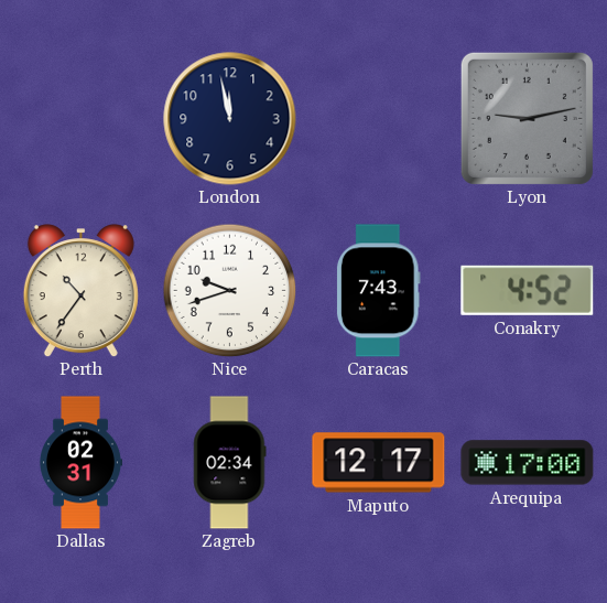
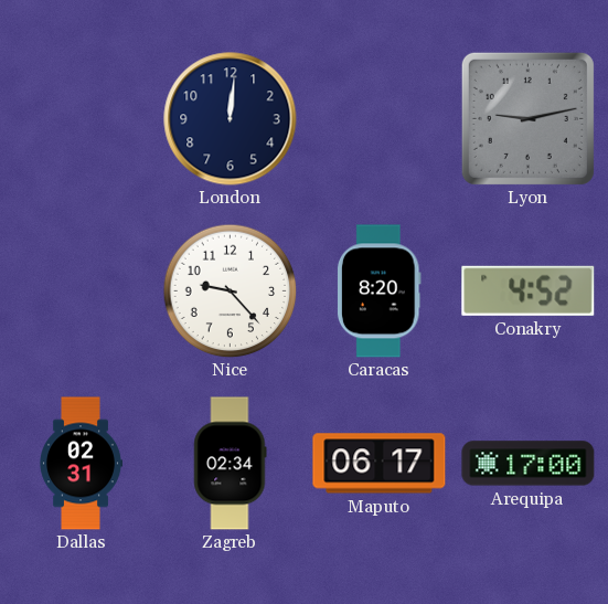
London: 11:58 -> 12:01
Perth: 10:36 -> none
Nice: 9:42 -> 9:23
Caracas: 7:43 -> 8:20
Maputo: 12:17 -> 06:17
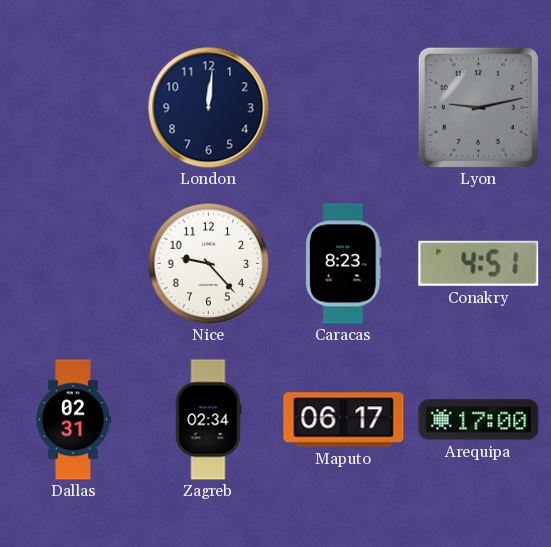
Caracas: 8:20 -> 8:23
Conakry: 4:52 -> 4:51
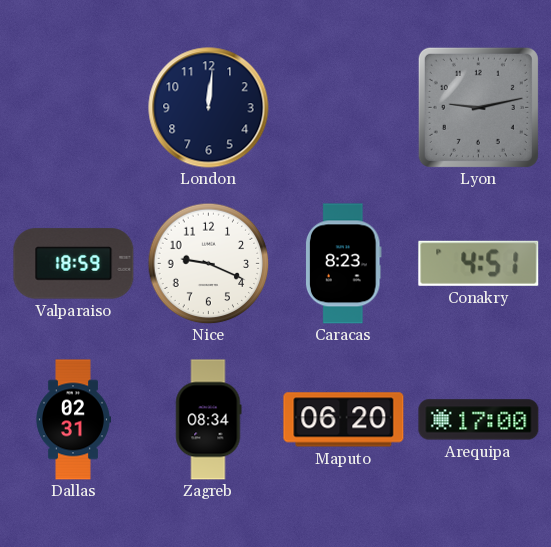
Valparaiso: none -> 18:59
Nice: 9:23 -> 9:19
Zagreb: 02:34 -> 08:34
Maputo: 06:17 -> 06:20
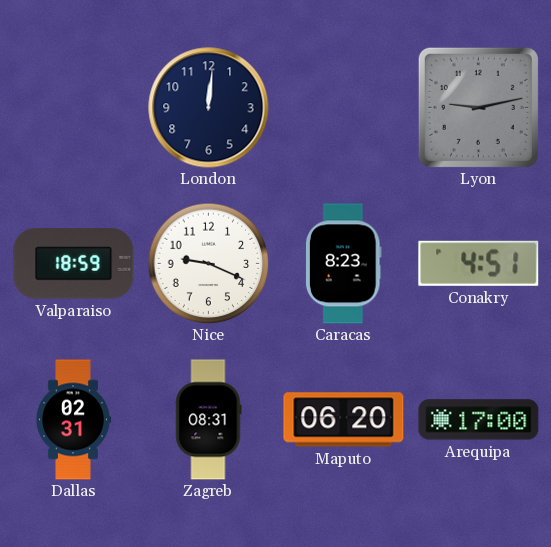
Zagreb: 08:34 -> 08:31
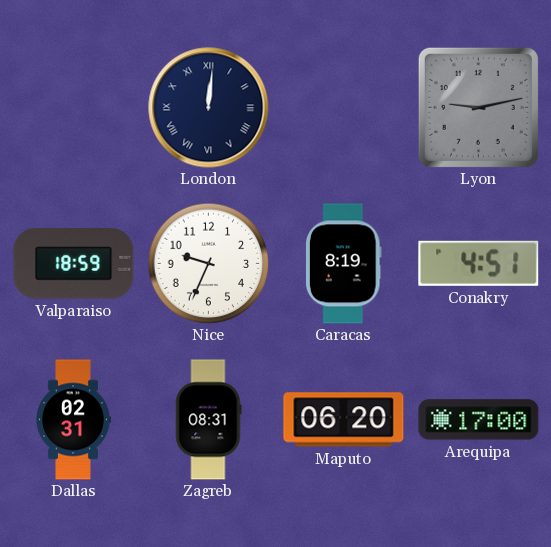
London numerals: Arabic -> Roman
Nice: 9:19 -> 9:34
Caracas: 8:23 -> 8:19
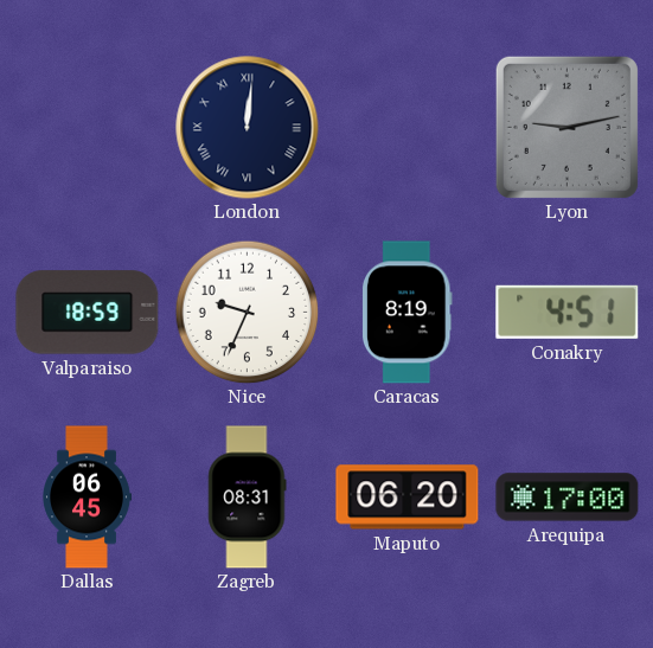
Dallas: 02:31 -> 06:45
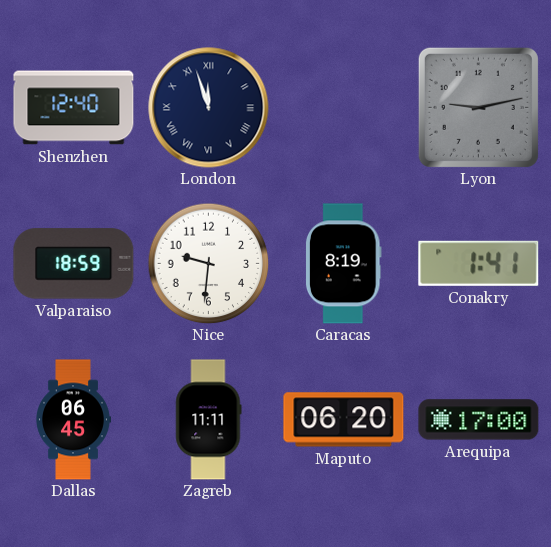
Shenzhen: none -> 12:40
London: 12:01 -> 11:57
Nice: 9:34 -> 9:31
Conakry: 4:51 -> 1:41
Zagreb: 08:31 -> 11:11
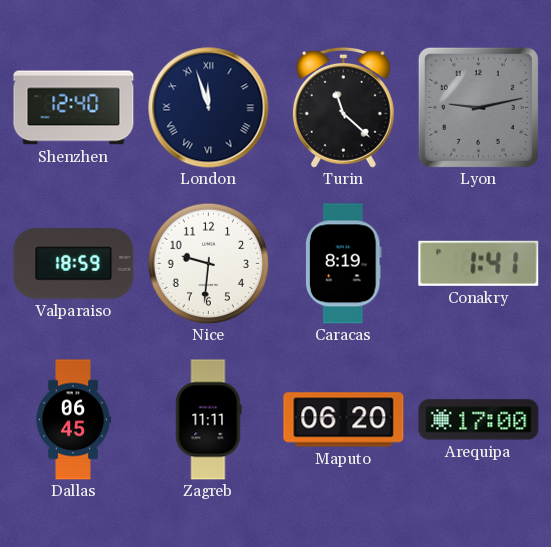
Turin: none -> 11:22
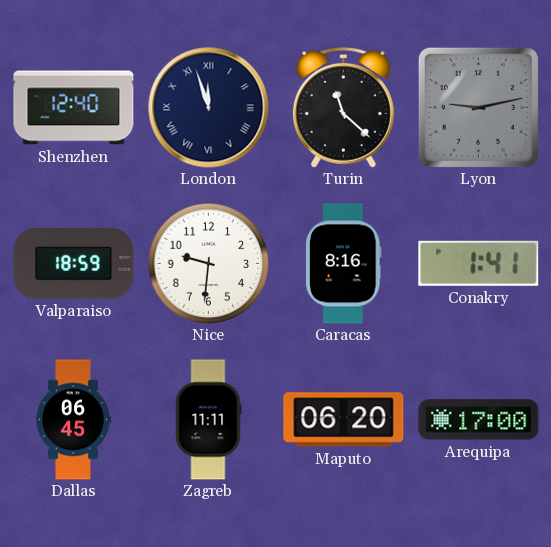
Caracas: 8:19 -> 8:16
